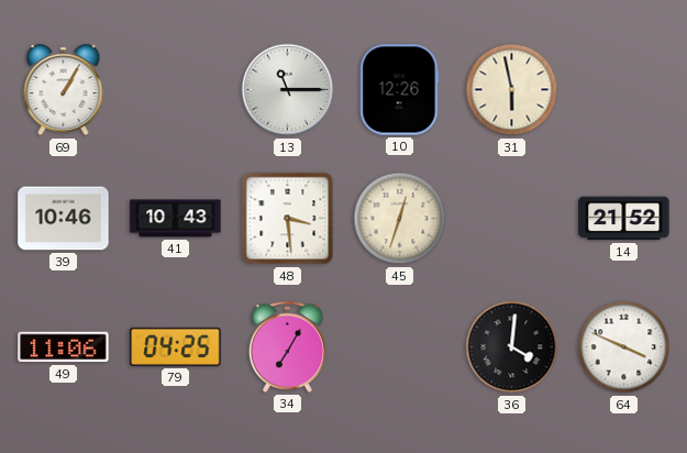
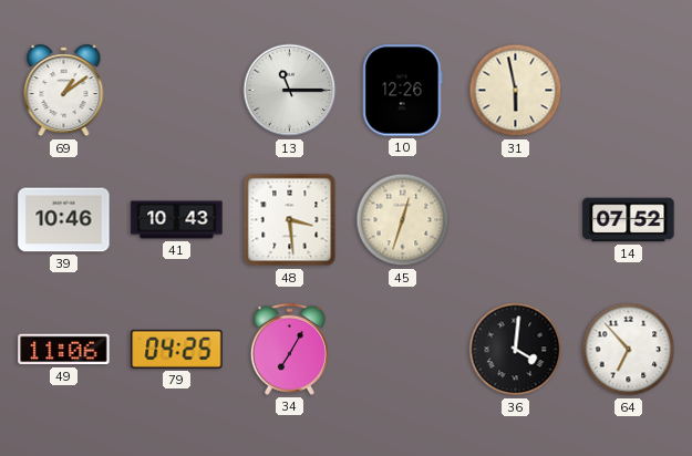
69: 1:05 -> 1:09
14: 21:52 -> 07:52
64: 3:49 -> 6:53
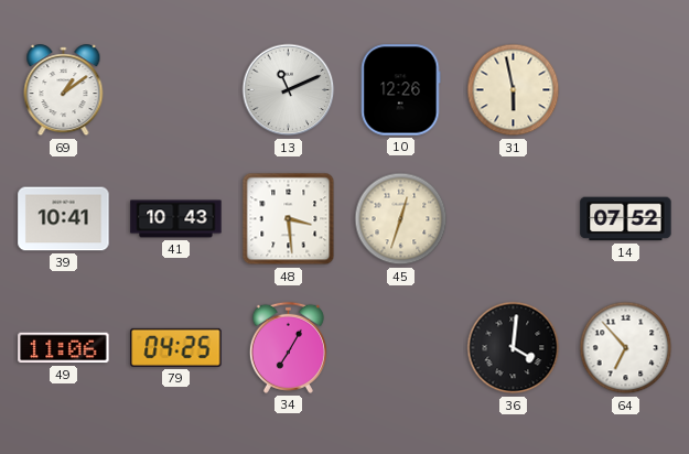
13: 11:15 -> 11:11
39: 10:46 -> 10:41
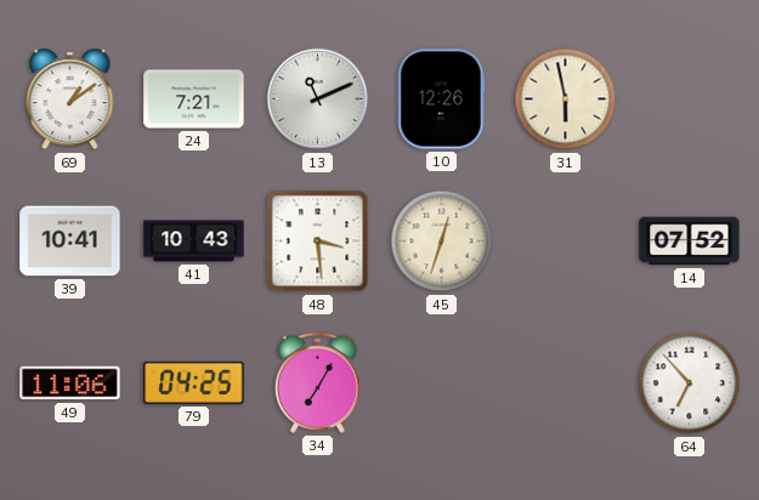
24: none -> 7:21
36: 4:01 -> none
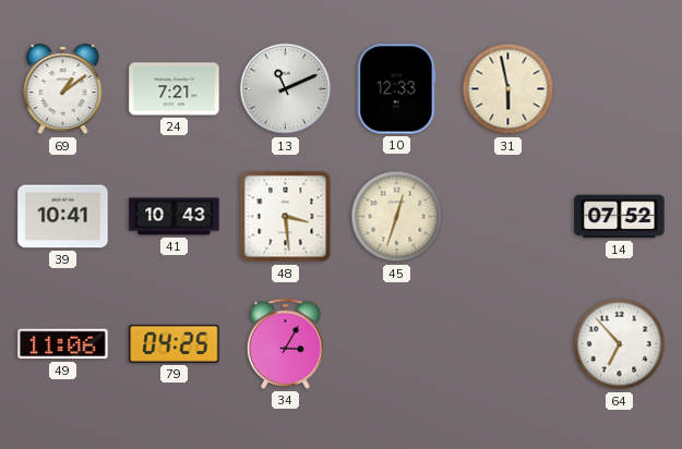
10: 12:26 -> 12:33
34: 7:05 -> 3:05
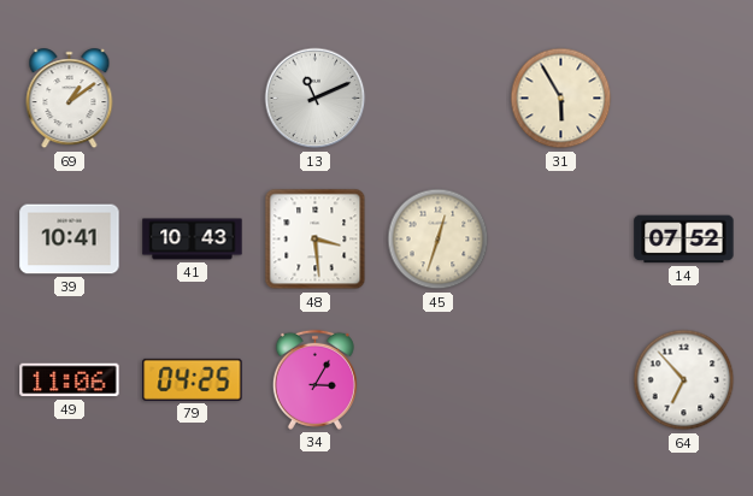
24: 7:21 -> none
10: 12:33 -> none
31: 5:58 -> 5:55
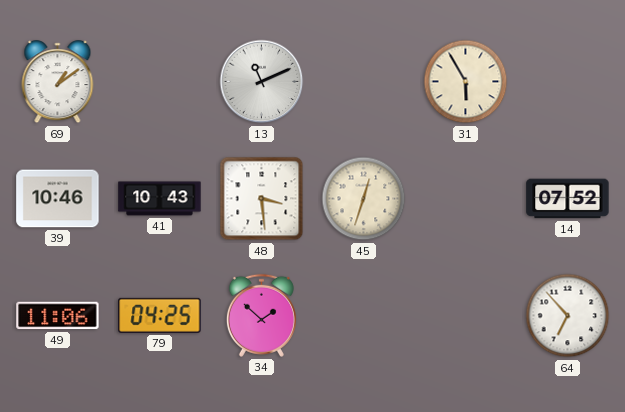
39: 10:41 -> 10:46
34: 3:05 -> 1:52
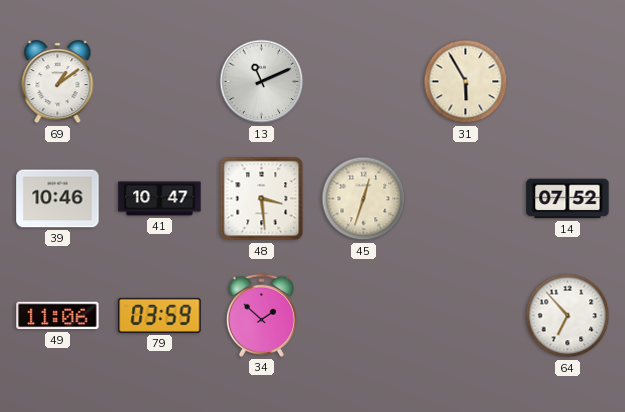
41: 10:43 -> 10:47
79: 04:25 -> 03:59
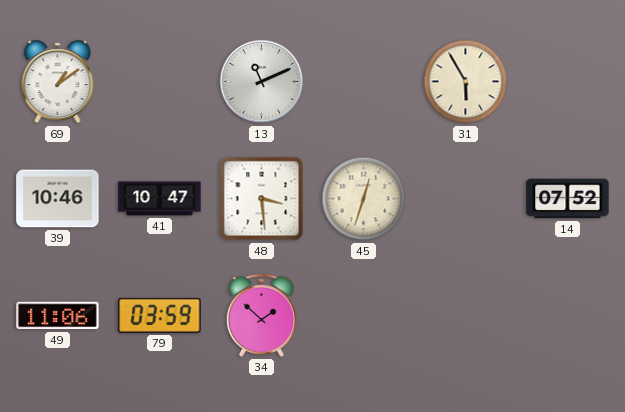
64: 6:53 -> none
